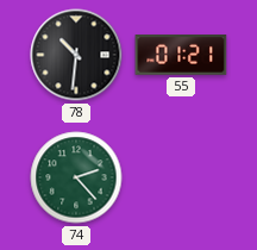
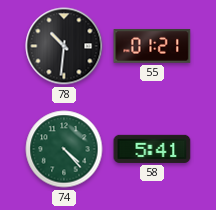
74: 2:23 -> 4:23
58: none -> 5:41
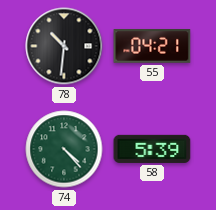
55: 01:21 -> 04:21
58: 5:41 -> 5:39
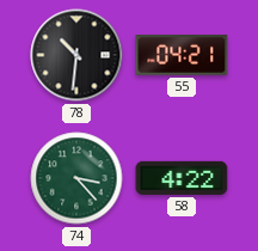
74: 4:23 -> 3:23
58: 5:39 -> 4:22
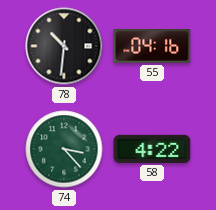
55: 04:21 -> 04:16
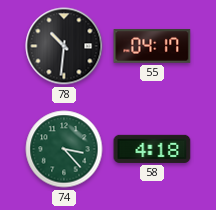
55: 04:16 -> 04:17
58: 4:22 -> 4:18
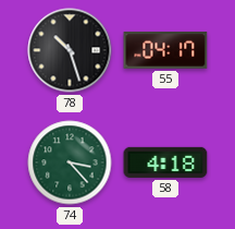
78: 10:31 -> 10:27
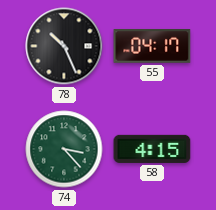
78: 10:27 -> 10:26
58: 4:18 -> 4:15
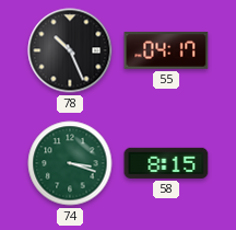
74: 3:23 -> 3:18
58: 4:15 -> 8:15
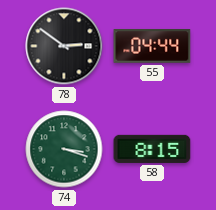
78: 10:26 -> 2:51
55: 04:17 -> 04:44
